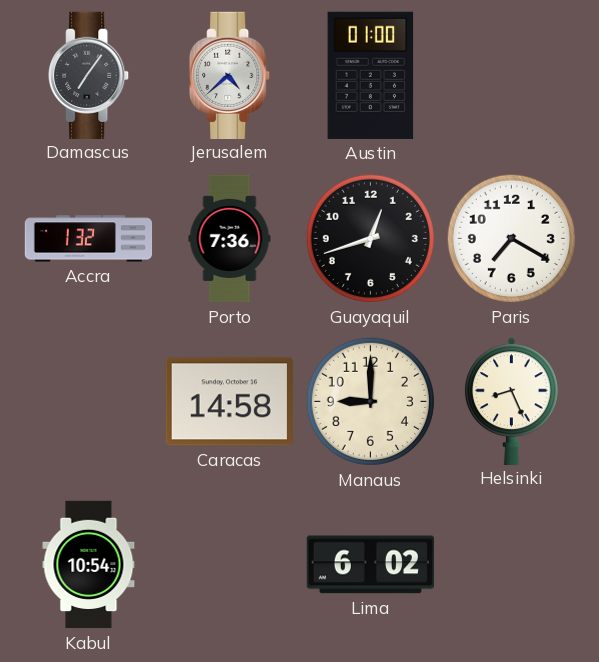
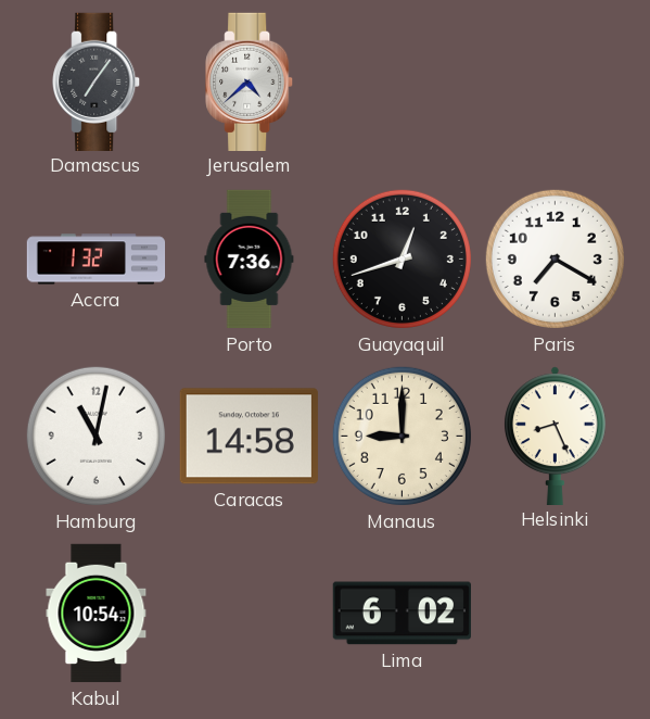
Austin: 01:00 -> none
Hamburg: none -> 11:02
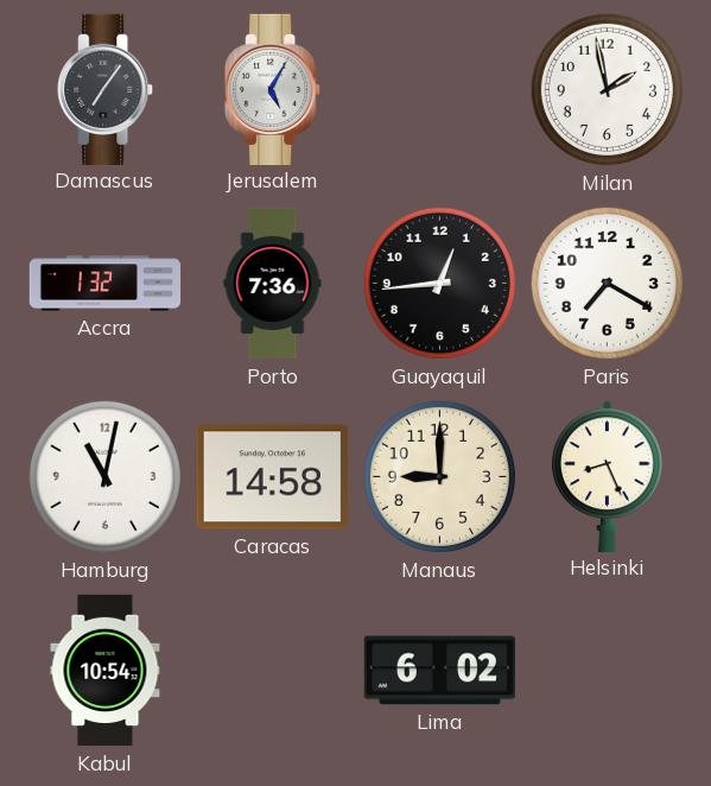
Jerusalem: 4:38 -> 5:05
Milan: none -> 1:58
Guayaquil: 12:42 -> 12:44
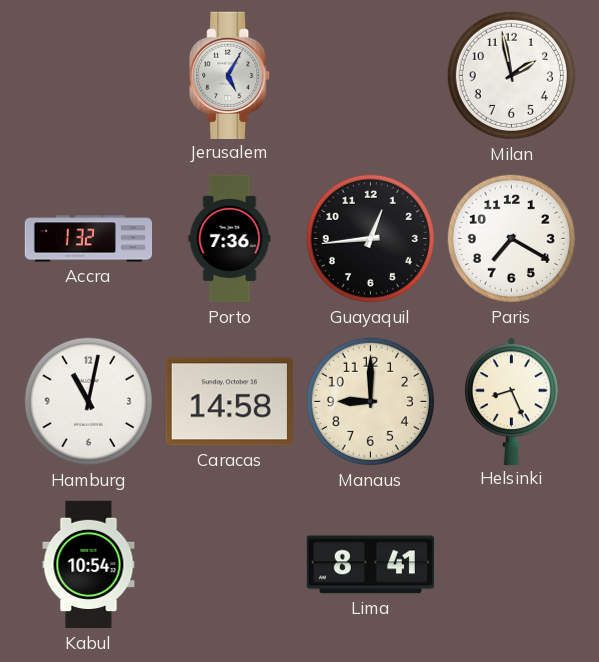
Damascus: 7:06 -> none
Lima: 6:02 -> 8:41
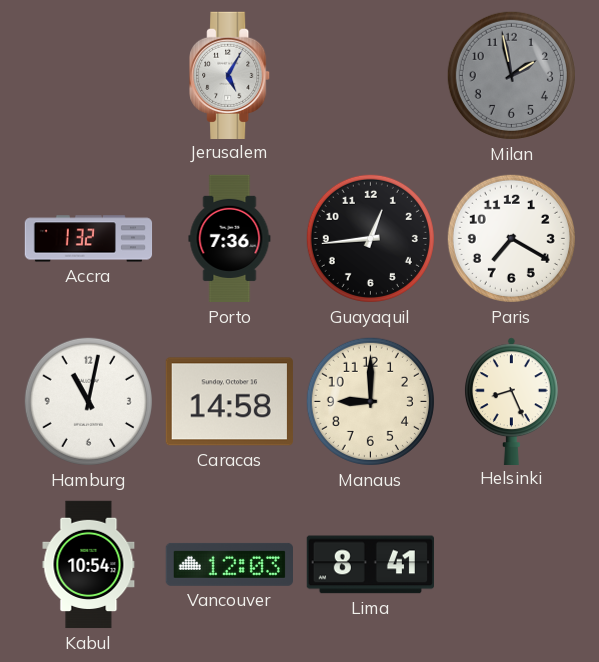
Milan dial: white -> grey
Vancouver: none -> 12:03
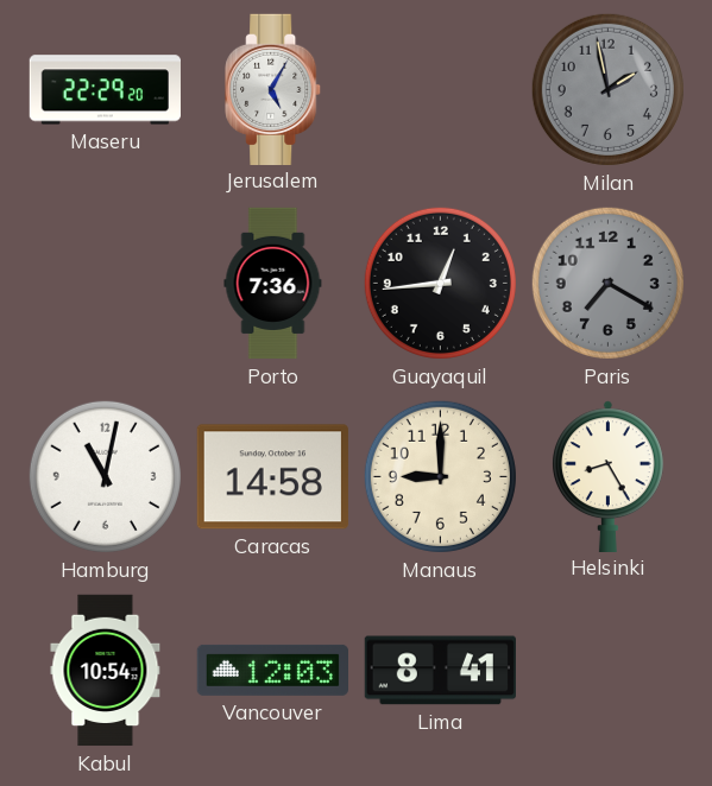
Maseru: none -> 22:29
Accra: 1:32 -> none
Paris dial: white -> grey
Helsinki: 8:26 -> 8:25
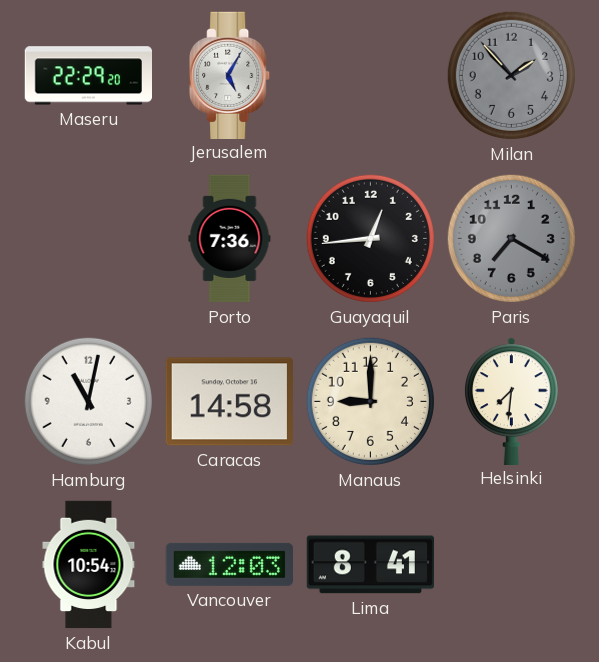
Milan: 1:58 -> 1:53
Helsinki: 8:25 -> 7:31
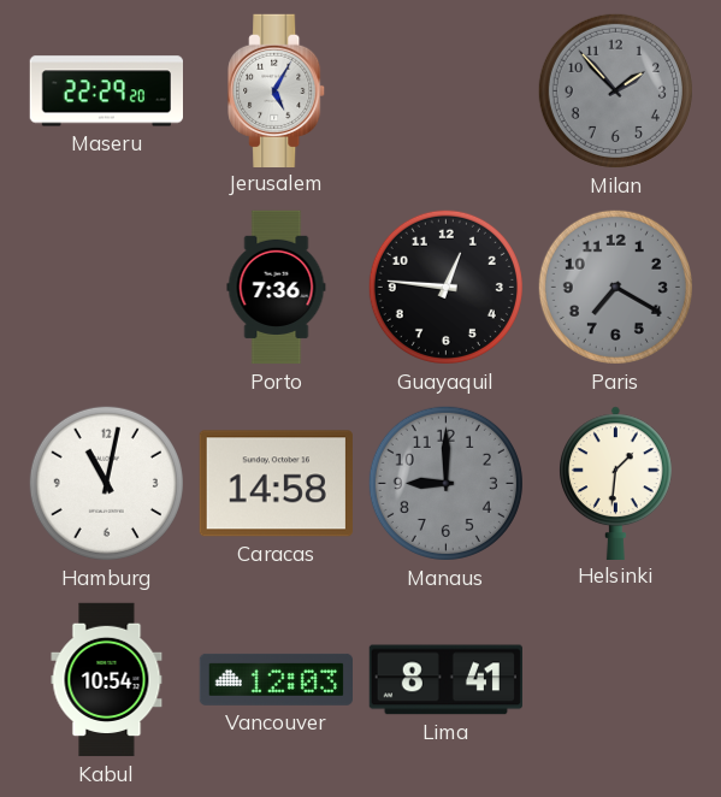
Guayaquil: 12:44 -> 12:46
Manaus dial: cream -> grey
Helsinki: 7:31 -> 1:31
